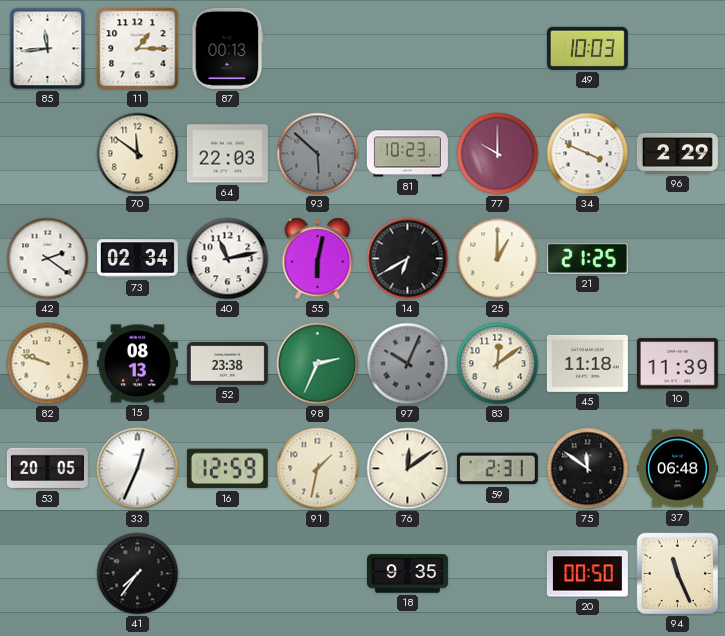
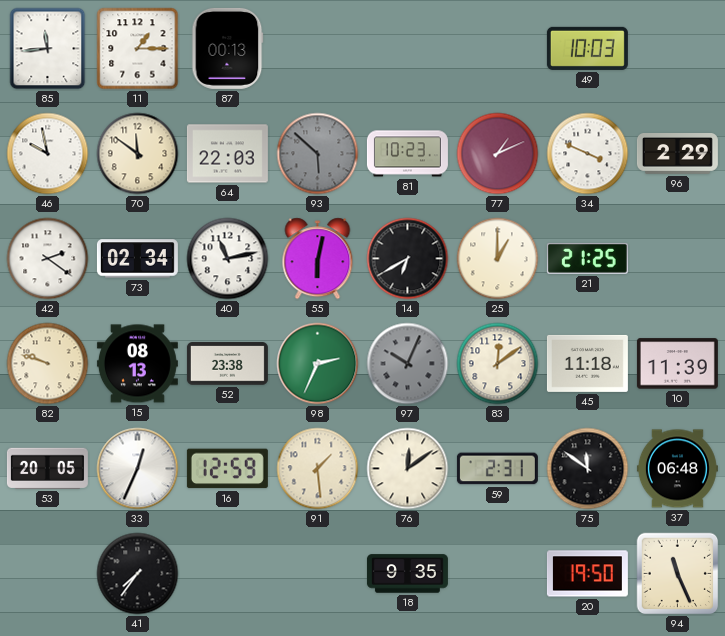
46: none -> 9:58
77: 10:00 -> 1:11
91: 1:32 -> 1:29
20: 00:50 -> 19:50
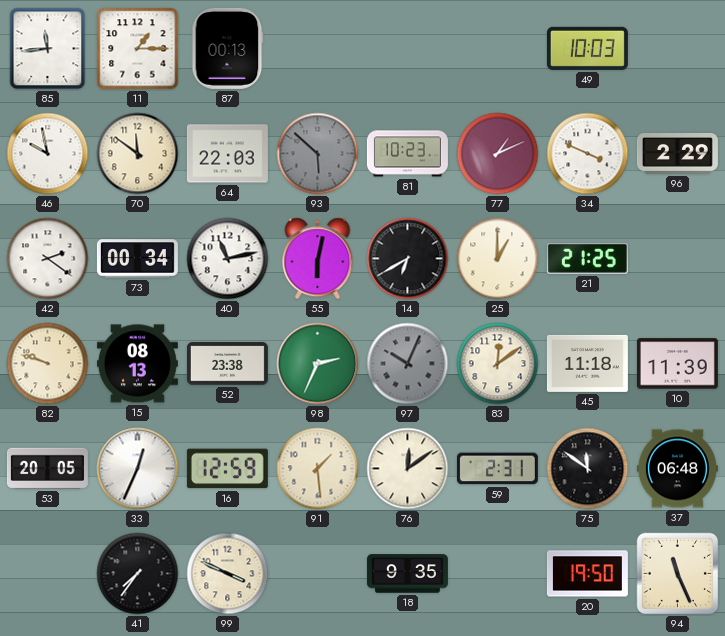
73: 02:34 -> 00:34
99: none -> 3:49
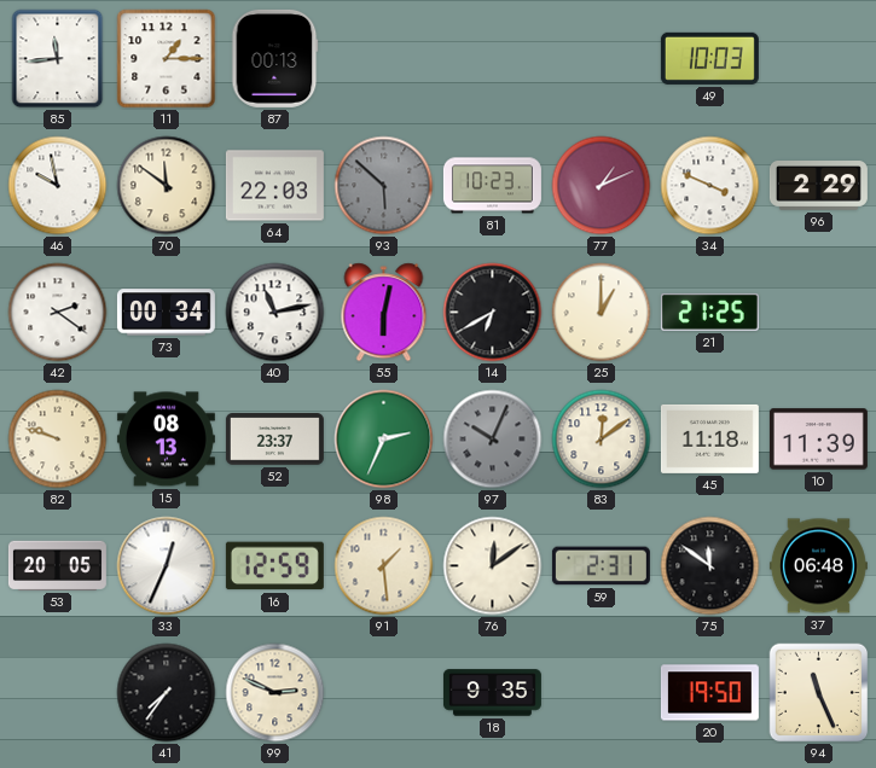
52: 23:38 -> 23:37
99: 3:49 -> 2:49
